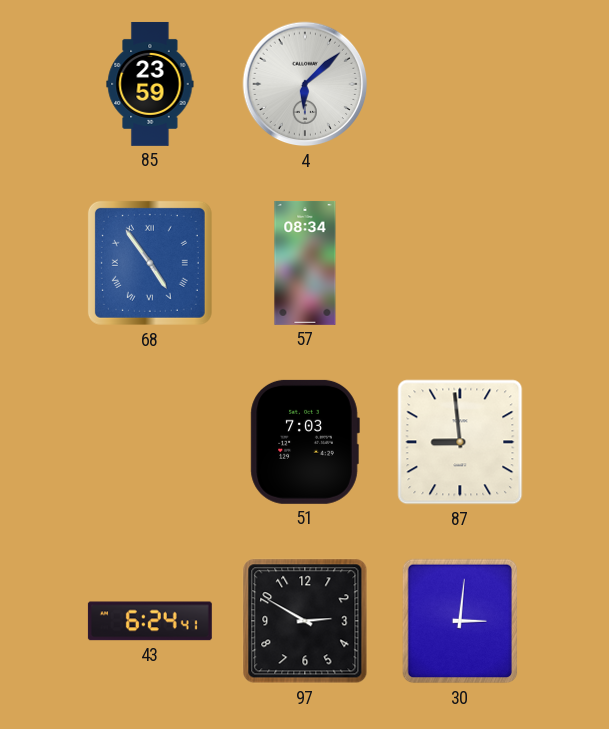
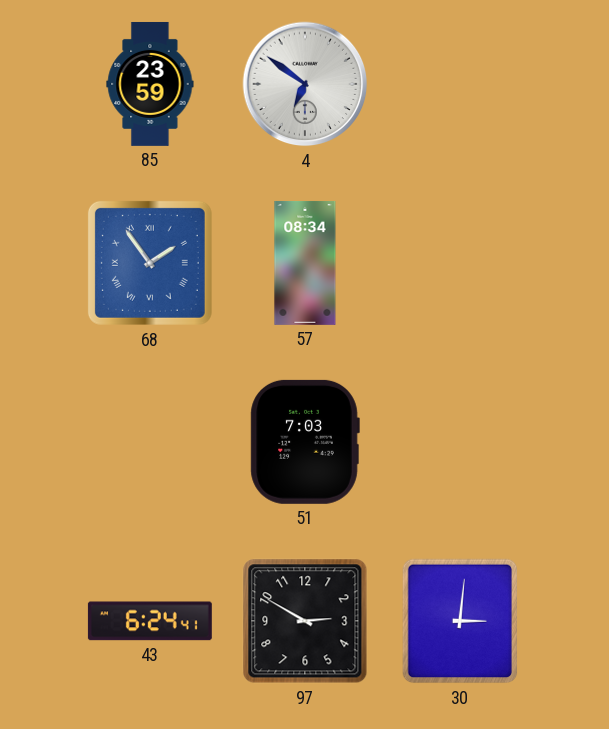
4: 6:08 -> 6:51
68: 4:54 -> 1:54
87: 8:59 -> none
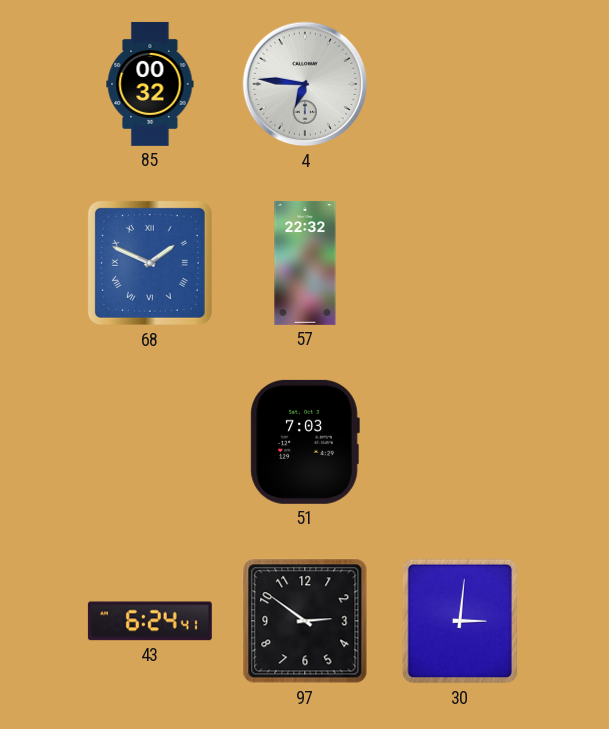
85: 23:59 -> 00:32
4: 6:51 -> 6:46
68: 1:54 -> 1:49
57: 08:34 -> 22:32
97: 2:50 -> 2:51
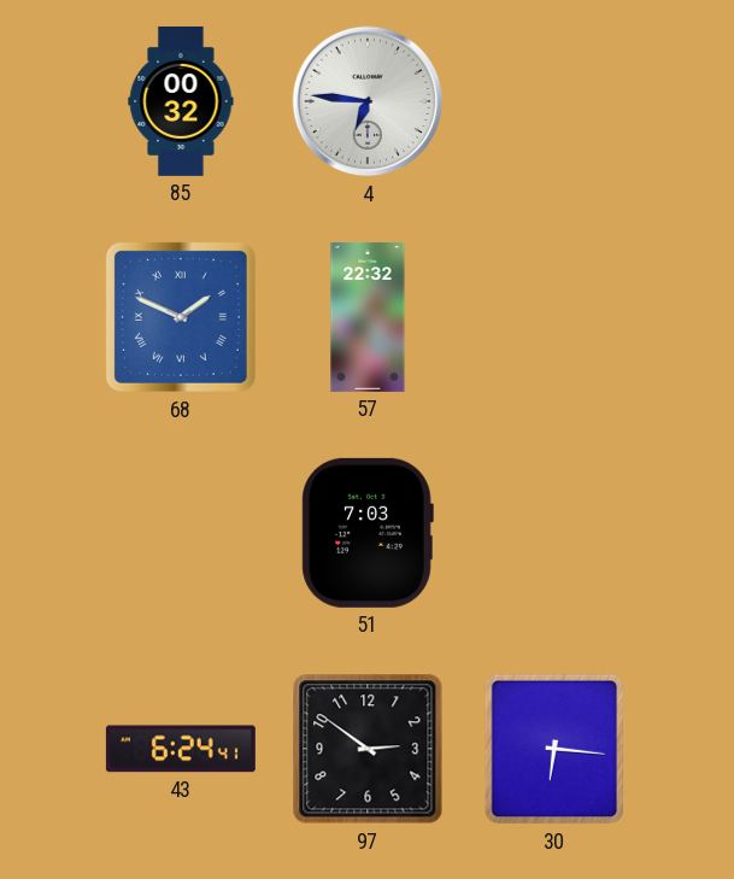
30: 3:01 -> 6:16
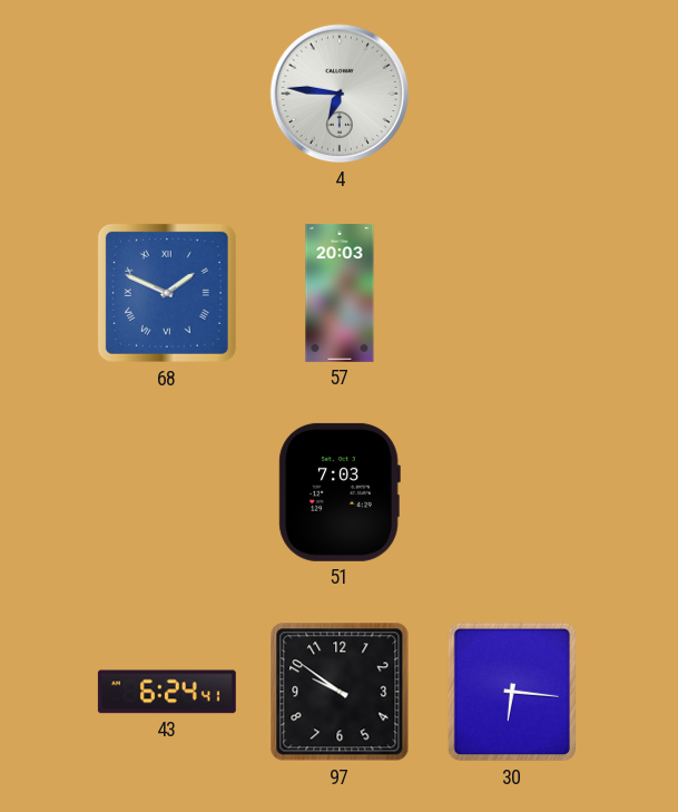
85: 00:32 -> none
57: 22:32 -> 20:03
97: 2:51 -> 9:51
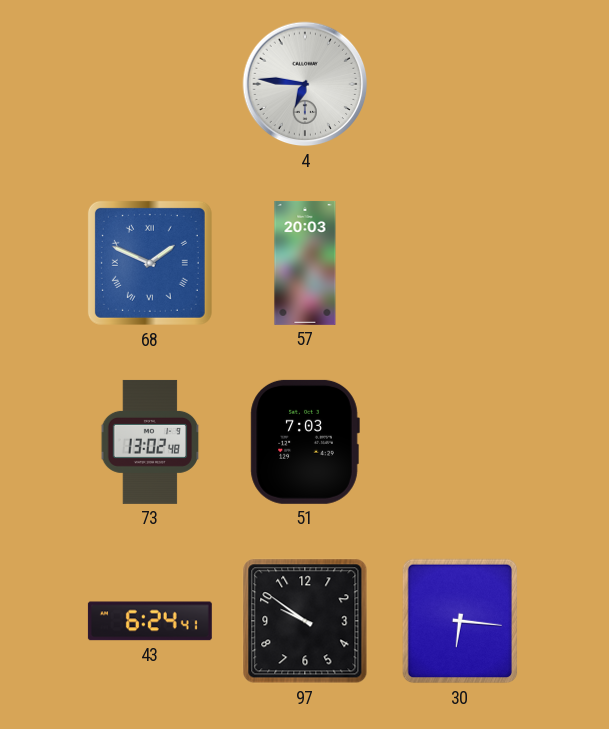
73: none -> 13:02
